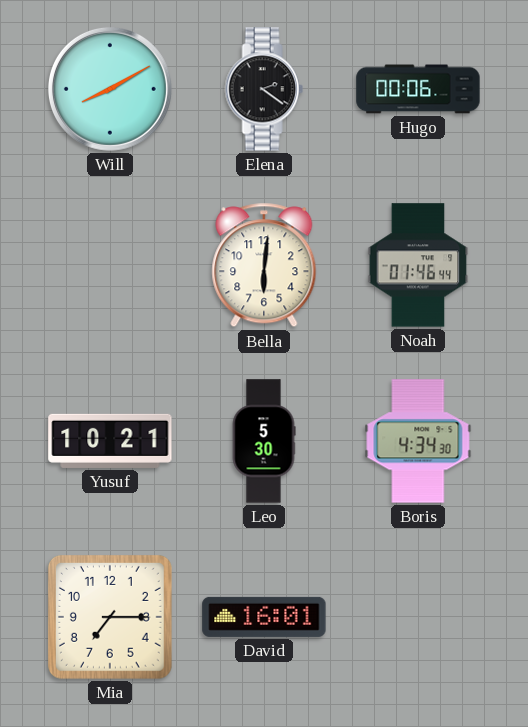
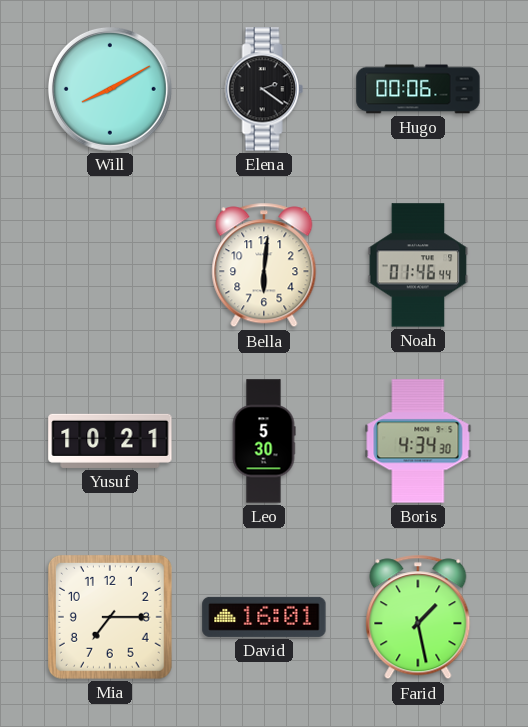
Farid: none -> 1:28
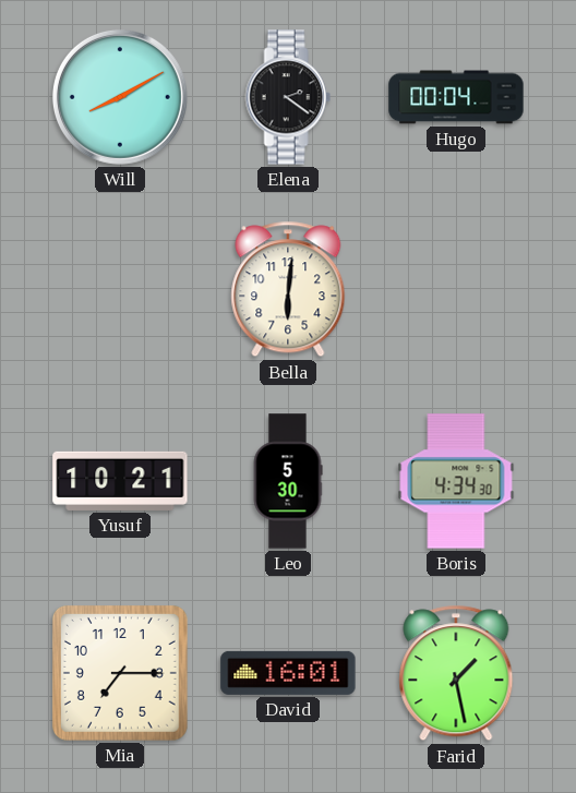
Hugo: 00:06 -> 00:04
Noah: 01:46 -> none
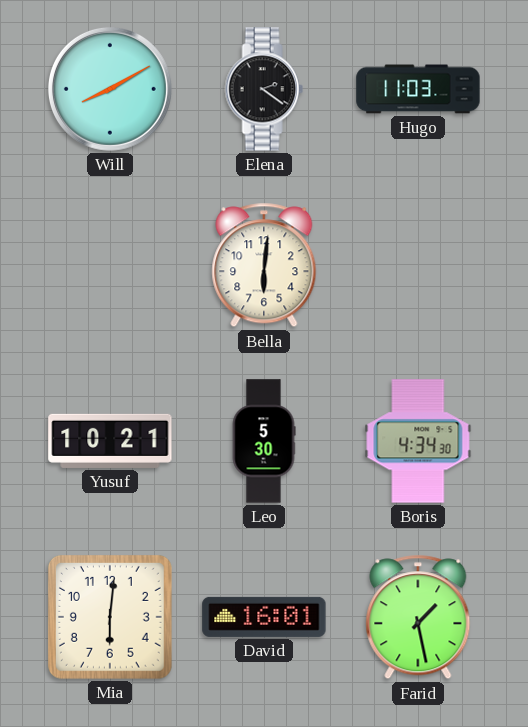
Hugo: 00:04 -> 11:03
Mia: 7:15 -> 6:01
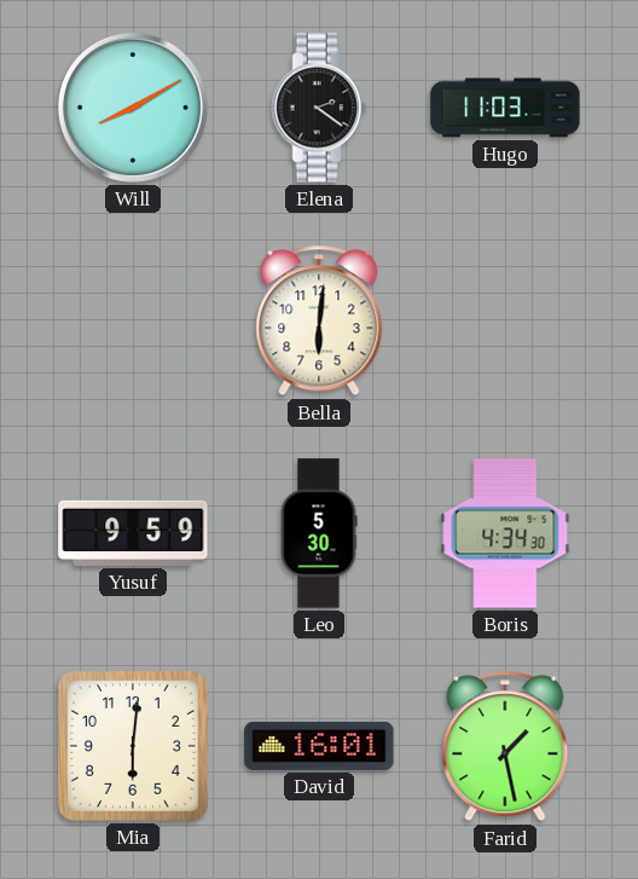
Yusuf: 10:21 -> 9:59
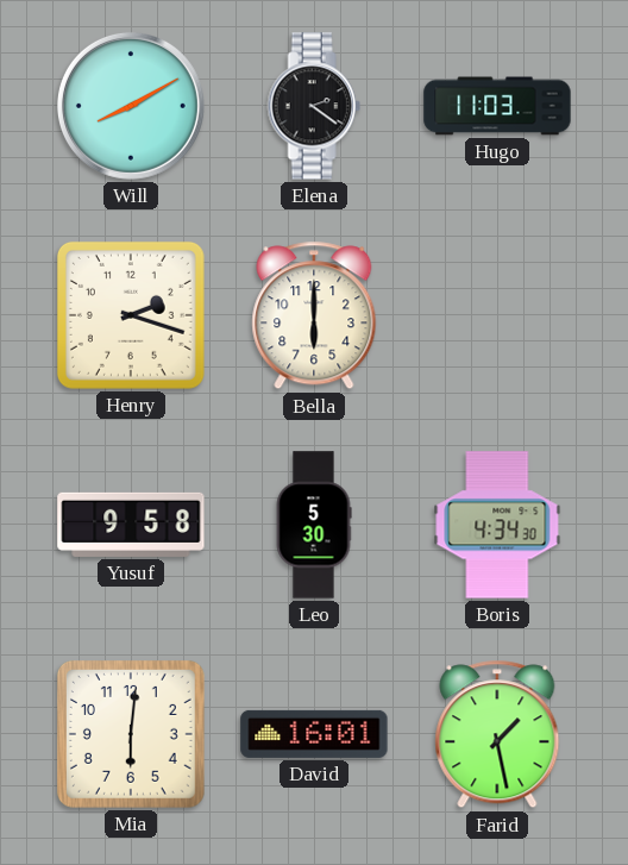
Henry: none -> 2:18
Bella: 6:01 -> 6:00
Yusuf: 9:59 -> 9:58
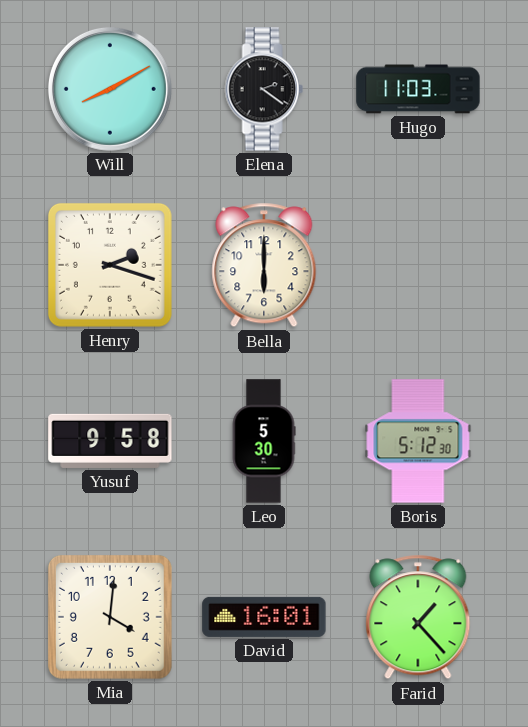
Boris: 4:34 -> 5:12
Mia: 6:01 -> 4:01
Farid: 1:28 -> 1:23
